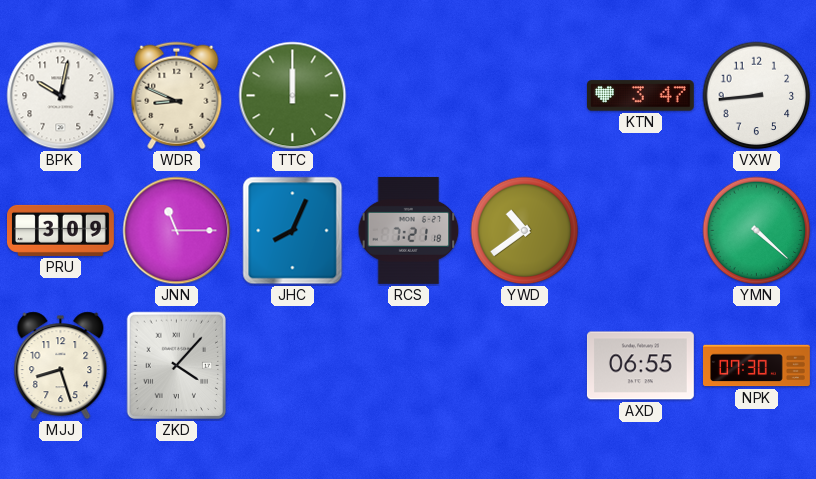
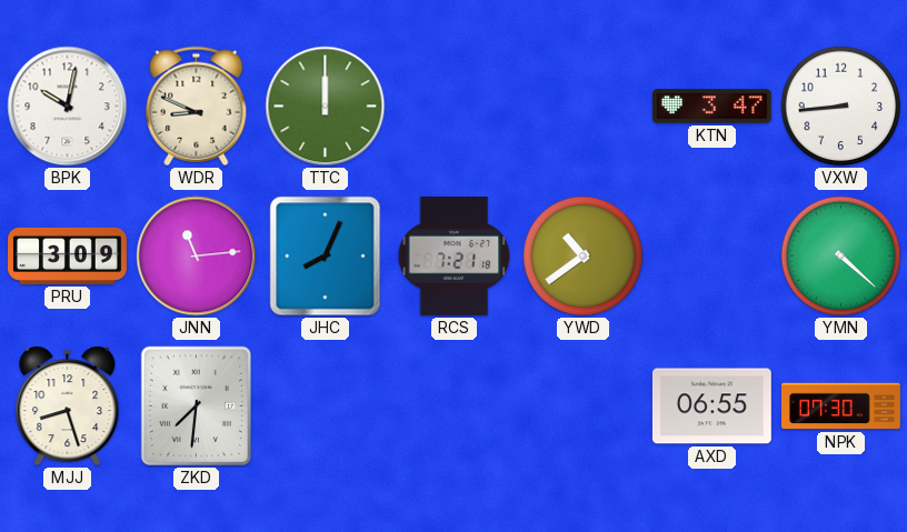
JNN: 11:15 -> 11:14
ZKD: 4:07 -> 7:31
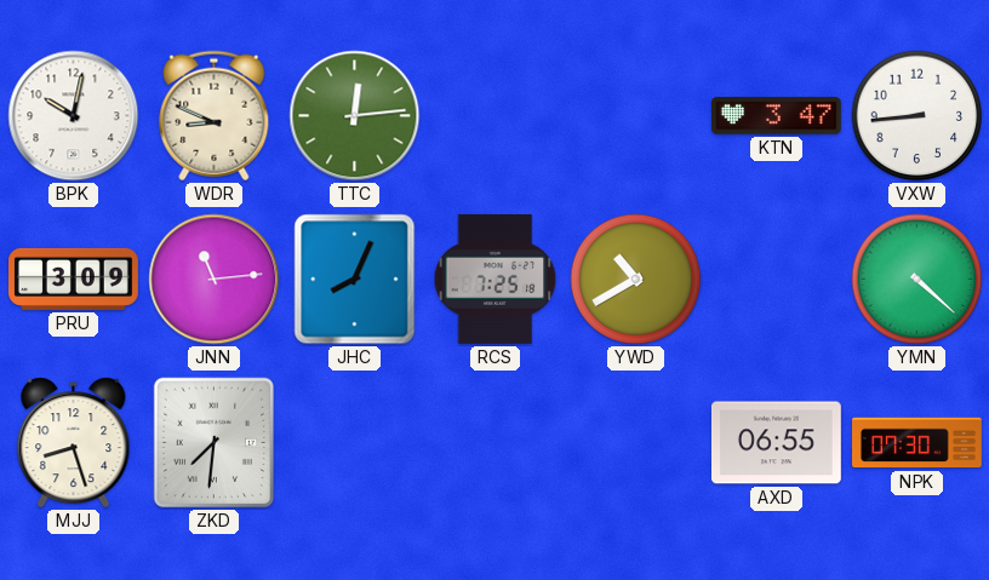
TTC: 12:00 -> 12:14
RCS: 7:21 -> 7:25
YWD: 10:39 -> 10:40
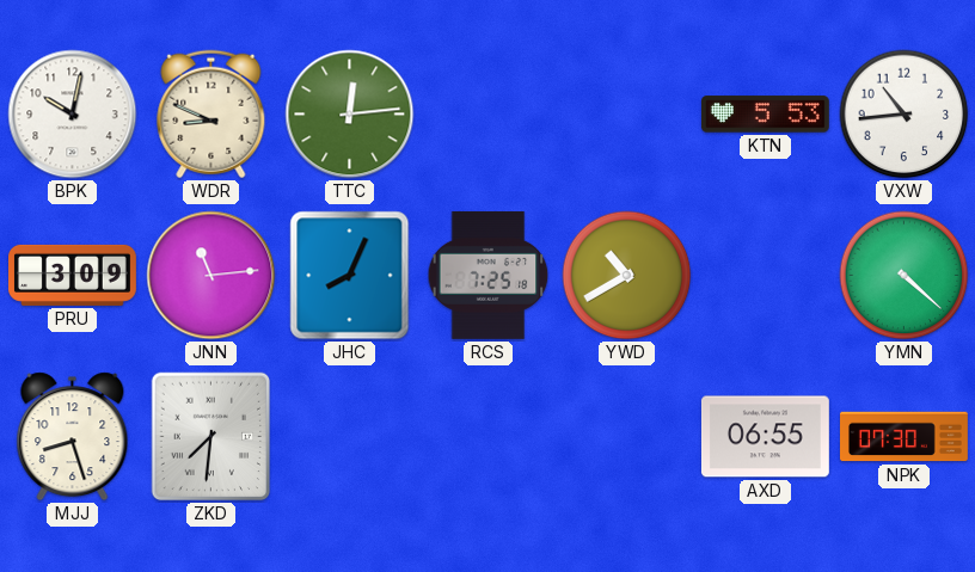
KTN: 3:47 -> 5:53
VXW: 8:44 -> 10:44
